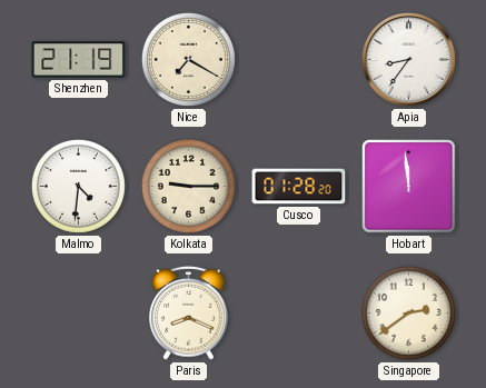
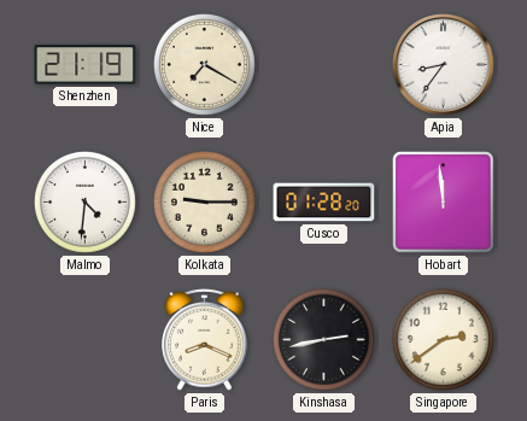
Kinshasa: none -> 2:43
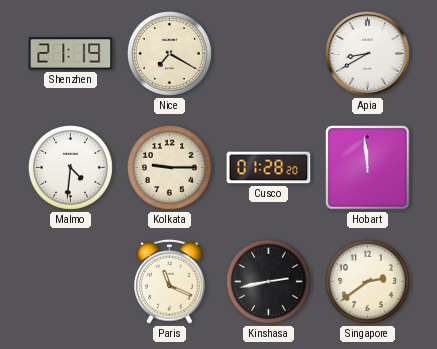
Apia: 8:36 -> 8:40
Paris: 8:19 -> 11:19
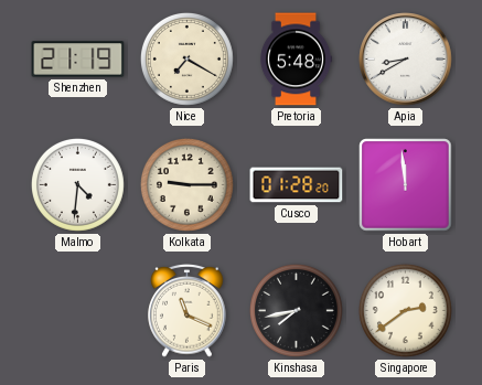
Pretoria: none -> 5:48
Kinshasa: 2:43 -> 7:43
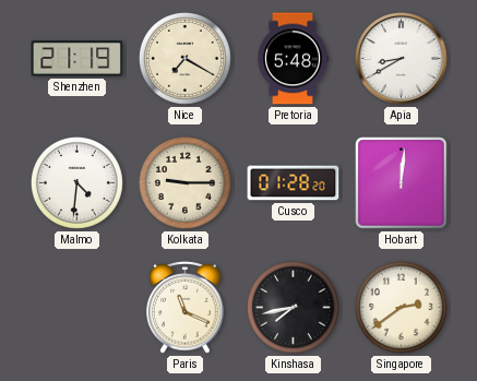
Hobart: 11:59 -> 12:01
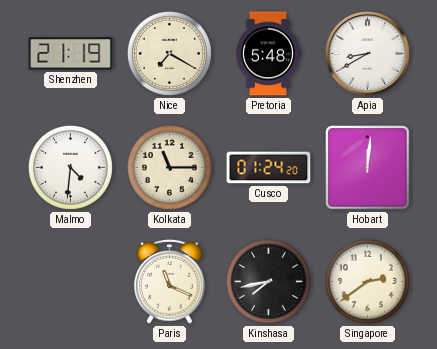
Kolkata: 9:15 -> 11:15
Cusco: 01:28 -> 01:24
